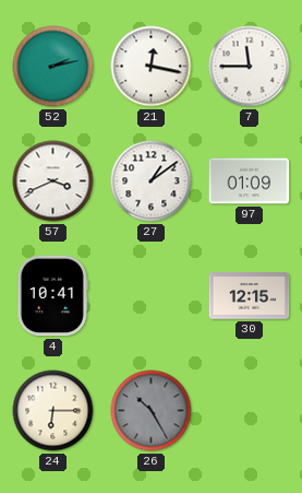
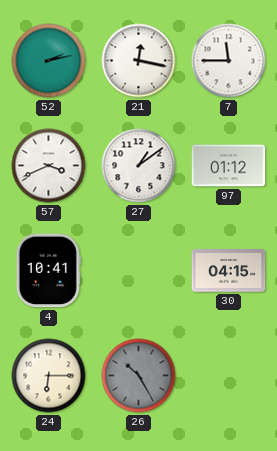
97: 01:09 -> 01:12
30: 12:15 -> 04:15
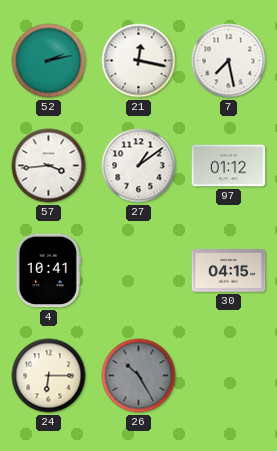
7: 11:45 -> 7:28
57: 3:41 -> 3:44
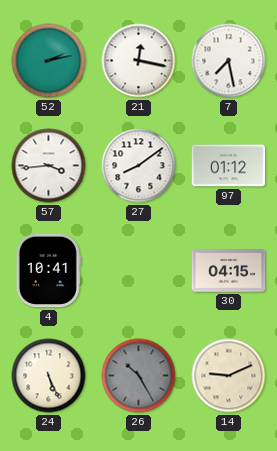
27: 1:09 -> 8:09
24: 6:15 -> 5:26
14: none -> 9:11
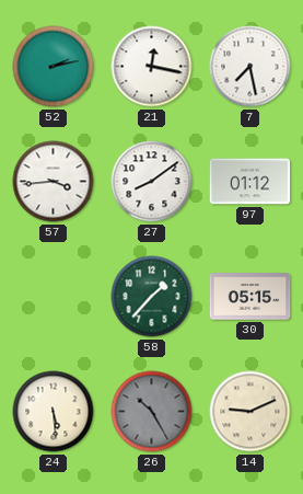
4: 10:41 -> none
58: none -> 1:37
30: 04:15 -> 05:15
24: 5:26 -> 5:29
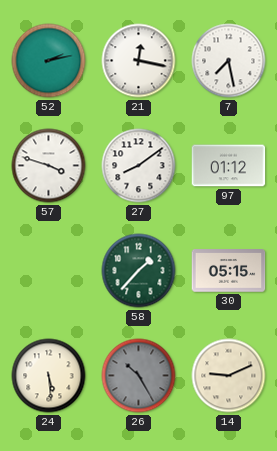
57: 3:44 -> 3:48
